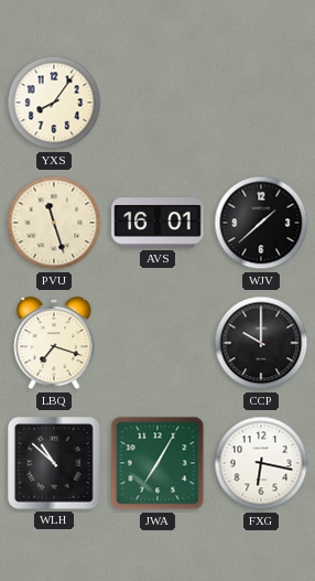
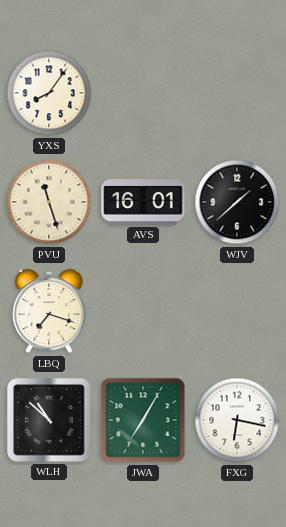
CCP: 10:00 -> none
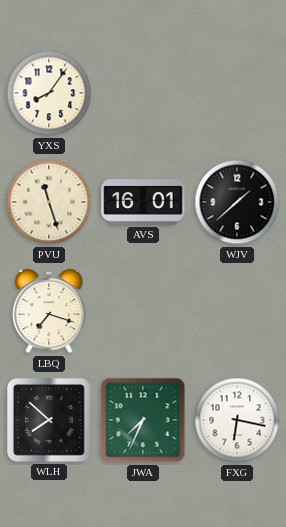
WLH: 10:52 -> 7:52
JWA: 7:05 -> 7:34
